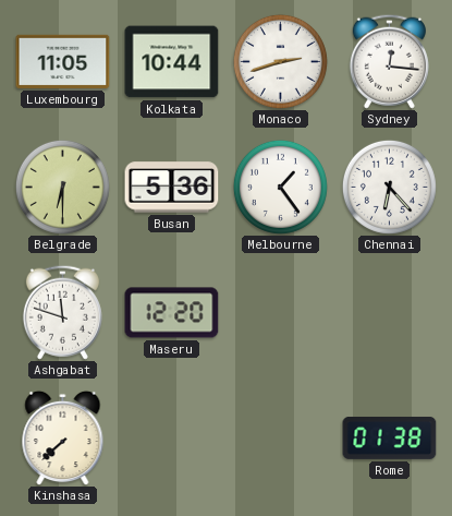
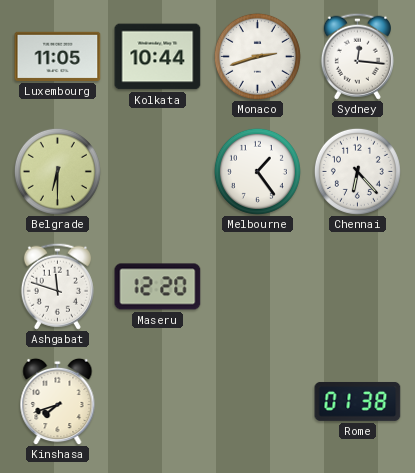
Busan: 5:36 -> none
Kinshasa: 7:38 -> 7:42
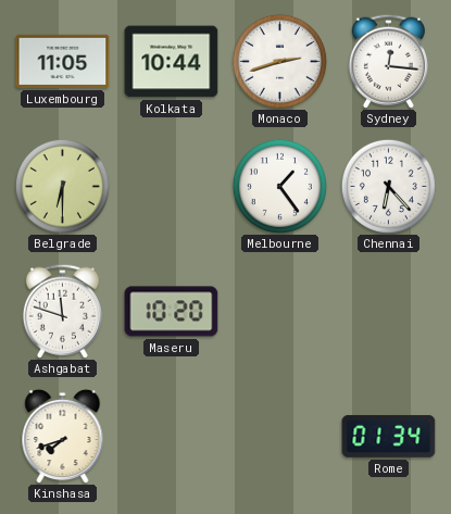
Maseru: 12:20 -> 10:20
Rome: 01:38 -> 01:34
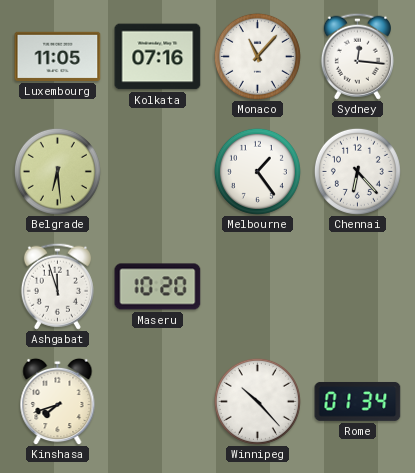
Kolkata: 10:44 -> 07:16
Monaco: 2:42 -> 11:07
Belgrade: 6:30 -> 6:29
Ashgabat: 11:48 -> 11:57
Winnipeg: none -> 10:23
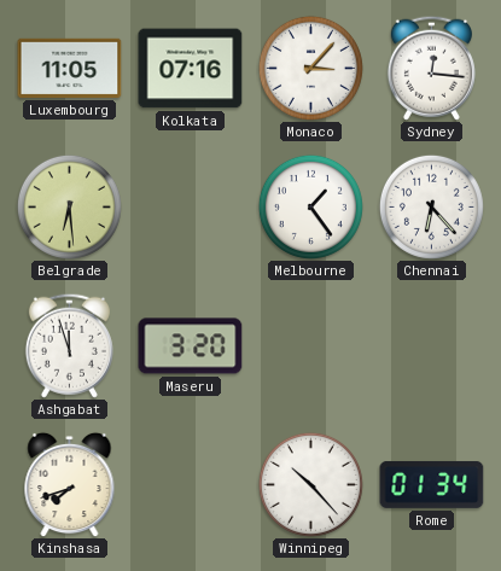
Monaco: 11:07 -> 3:07
Maseru: 10:20 -> 3:20
